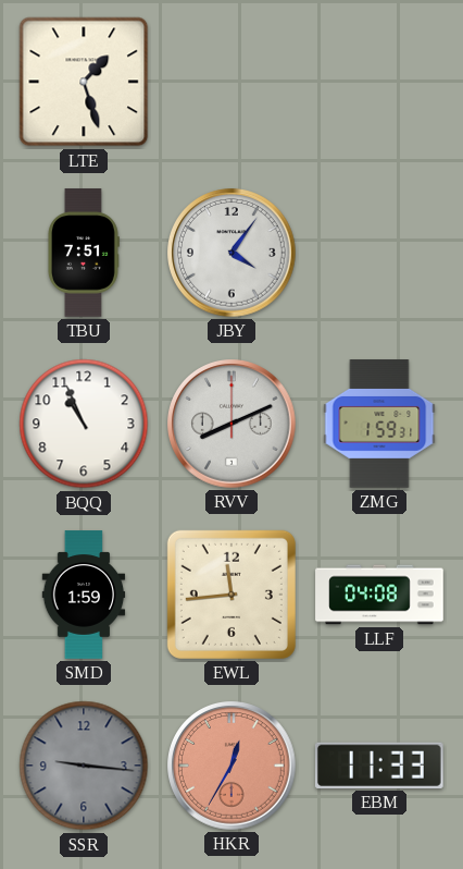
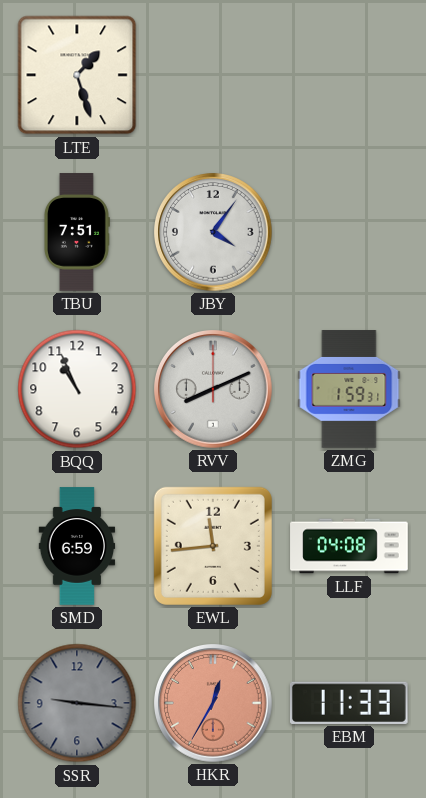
SMD: 1:59 -> 6:59
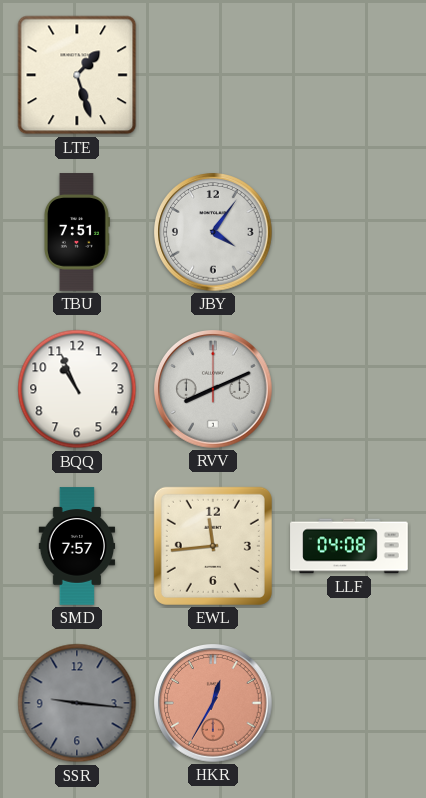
ZMG: 1:59 -> none
SMD: 6:59 -> 7:57
EBM: 11:33 -> none
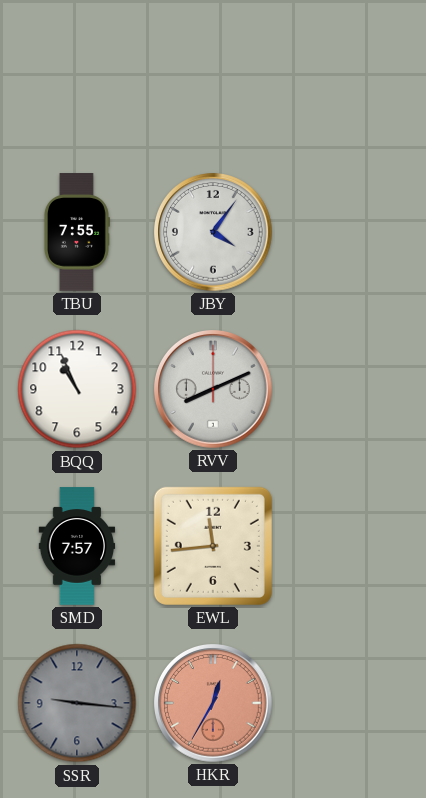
LTE: 1:27 -> none
TBU: 7:51 -> 7:55
LLF: 04:08 -> none
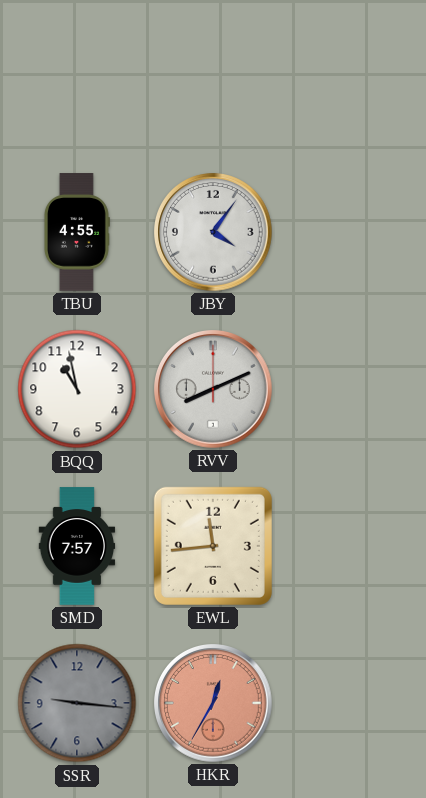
TBU: 7:55 -> 4:55
BQQ: 10:56 -> 10:58
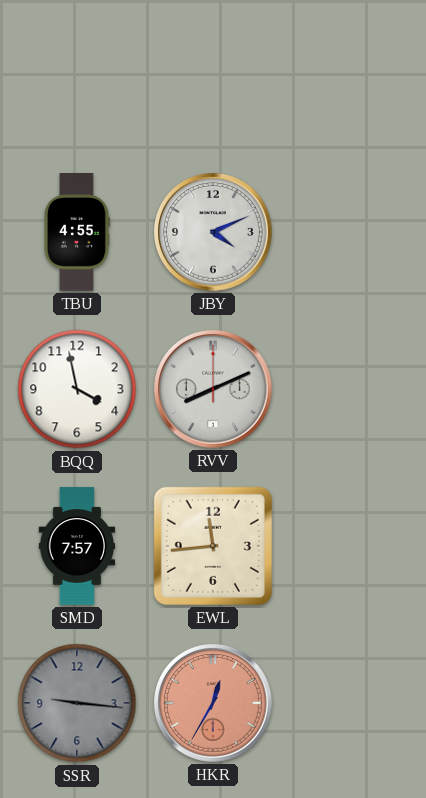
JBY: 4:06 -> 4:11
BQQ: 10:58 -> 3:58
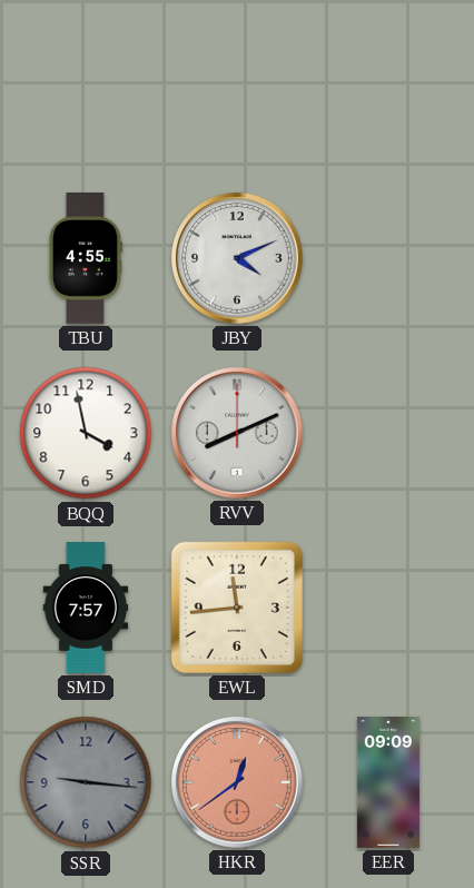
HKR: 12:35 -> 12:39
EER: none -> 09:09
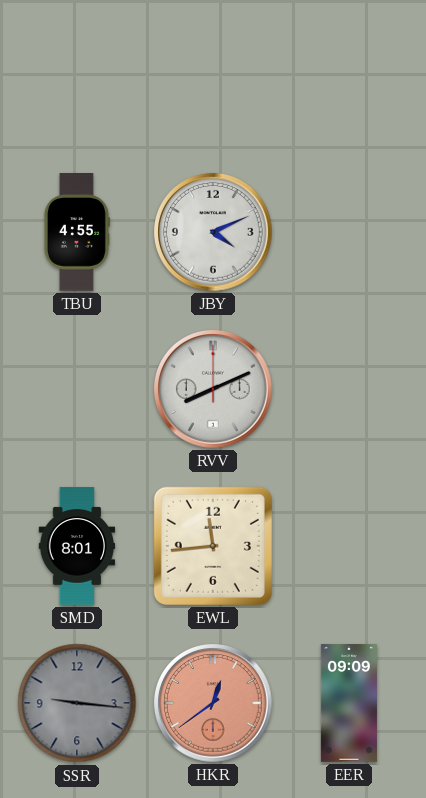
BQQ: 3:58 -> none
SMD: 7:57 -> 8:01
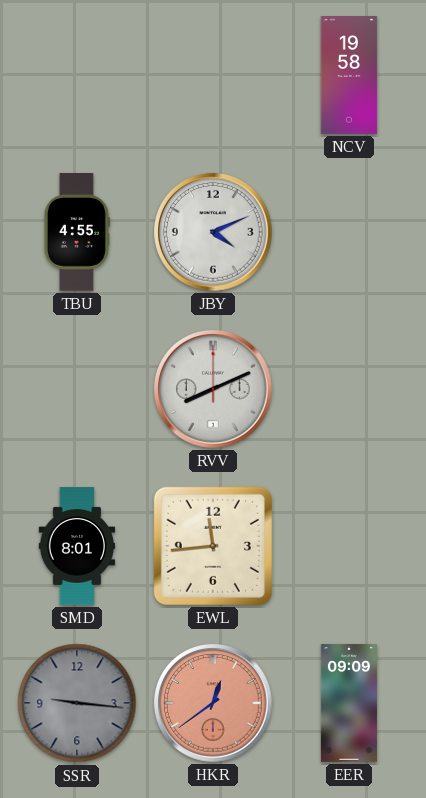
NCV: none -> 19:58
